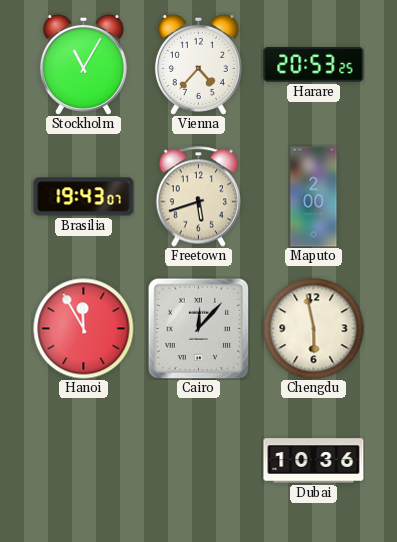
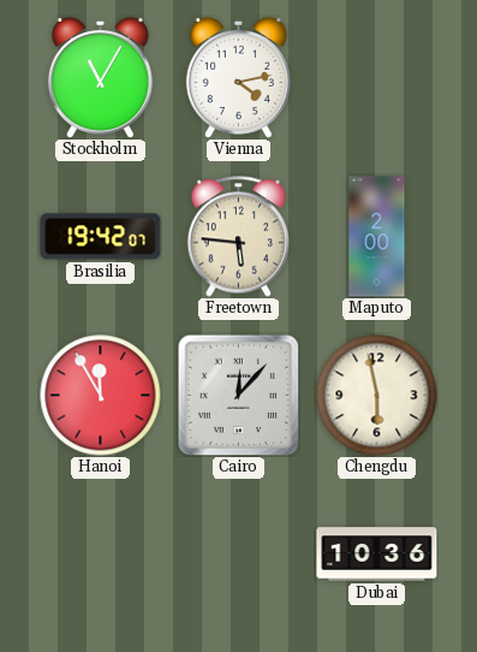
Vienna: 4:37 -> 4:13
Harare: 20:53 -> none
Brasilia: 19:43 -> 19:42
Freetown: 5:42 -> 5:46
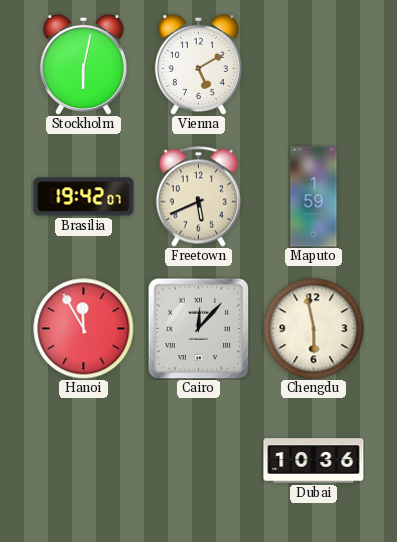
Stockholm: 11:05 -> 6:02
Vienna: 4:13 -> 5:10
Freetown: 5:46 -> 5:41
Maputo: 2:00 -> 1:59
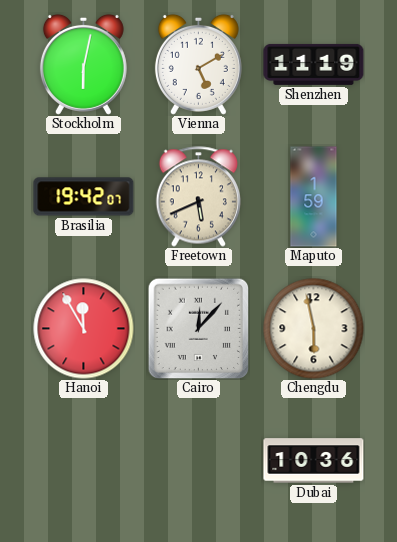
Shenzhen: none -> 11:19
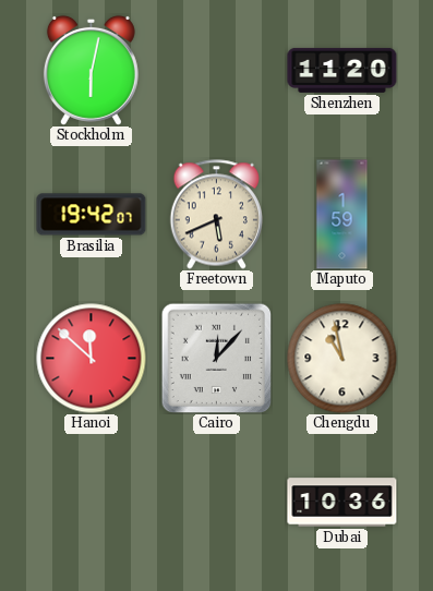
Vienna: 5:10 -> none
Shenzhen: 11:19 -> 11:20
Hanoi: 11:55 -> 11:52
Chengdu: 5:58 -> 10:58
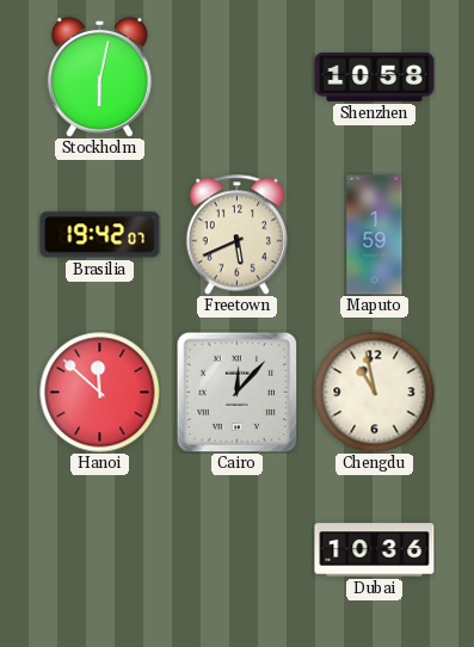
Shenzhen: 11:20 -> 10:58
